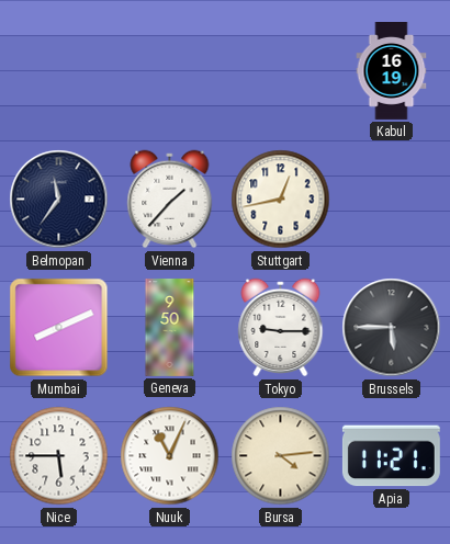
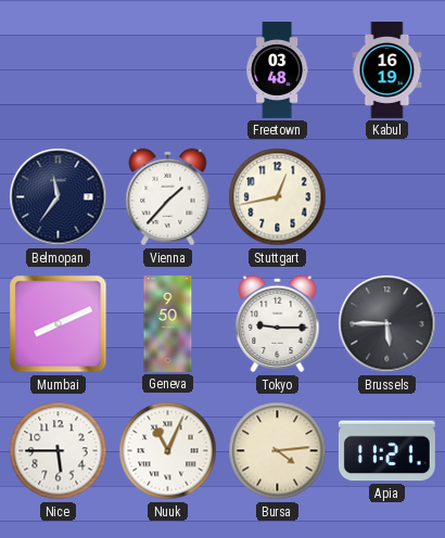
Freetown: none -> 03:48
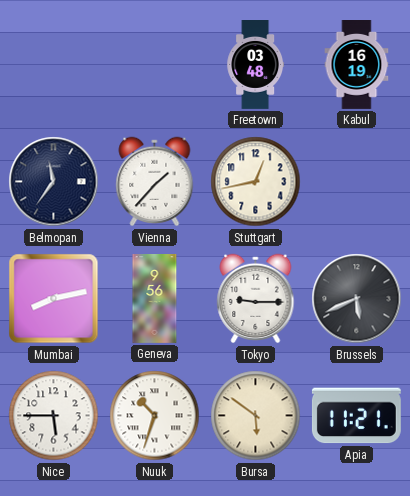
Mumbai: 8:11 -> 8:13
Geneva: 9:50 -> 9:56
Brussels: 5:45 -> 5:41
Nuuk: 11:04 -> 10:33
Bursa: 4:14 -> 5:51
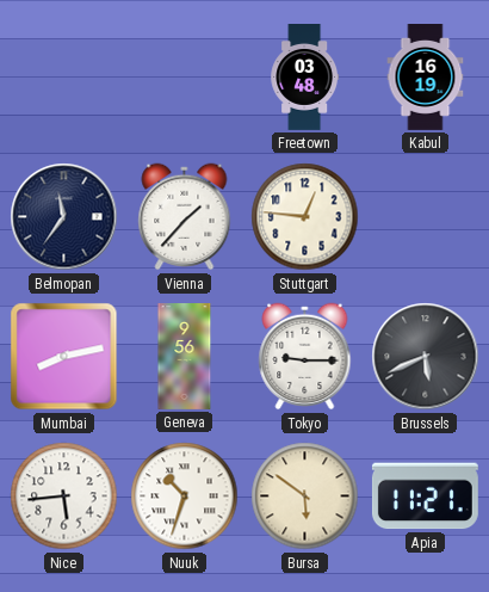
Stuttgart: 12:43 -> 12:46
Nice: 5:45 -> 5:44
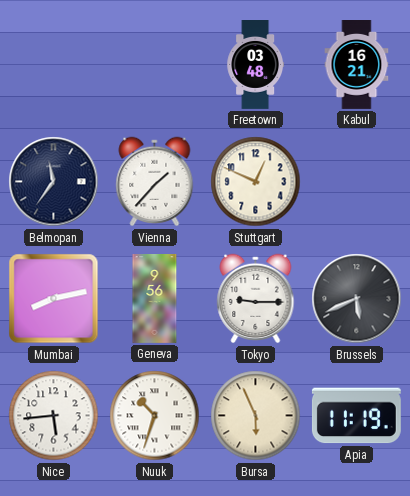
Kabul: 16:19 -> 16:21
Stuttgart: 12:46 -> 12:49
Bursa: 5:51 -> 5:56
Apia: 11:21 -> 11:19
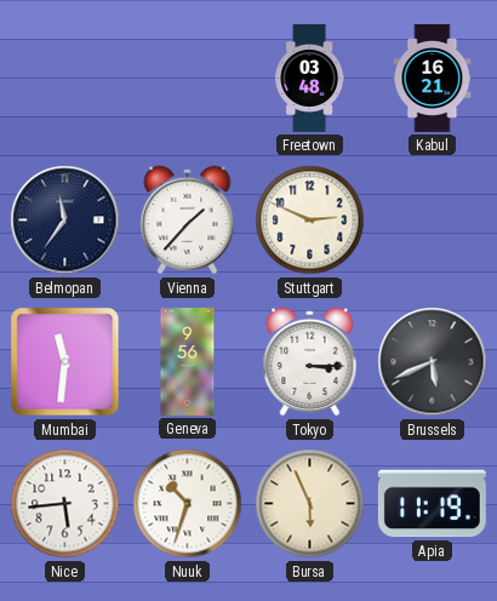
Stuttgart: 12:49 -> 2:49
Mumbai: 8:13 -> 11:31
Tokyo: 9:15 -> 3:15
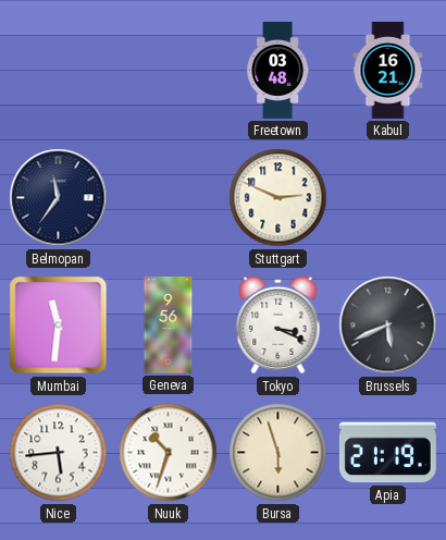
Vienna: 1:37 -> none
Tokyo: 3:15 -> 3:19
Bursa: 5:56 -> 5:57
Apia: 11:19 -> 21:19
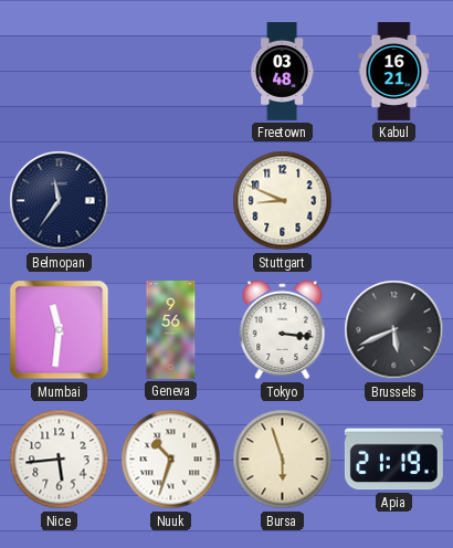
Stuttgart: 2:49 -> 8:49
Tokyo: 3:19 -> 3:16
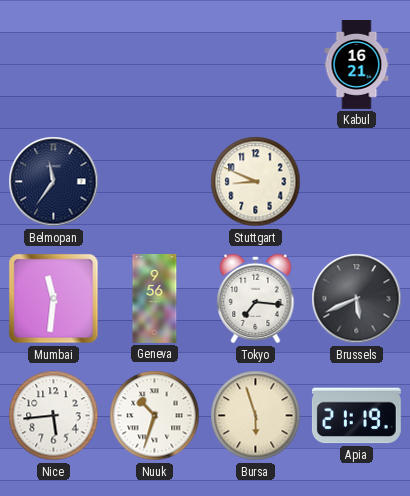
Freetown: 03:48 -> none
Tokyo: 3:16 -> 7:16
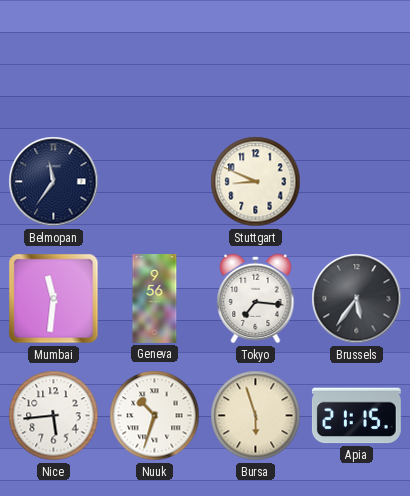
Kabul: 16:21 -> none
Brussels: 5:41 -> 5:36
Apia: 21:19 -> 21:15
